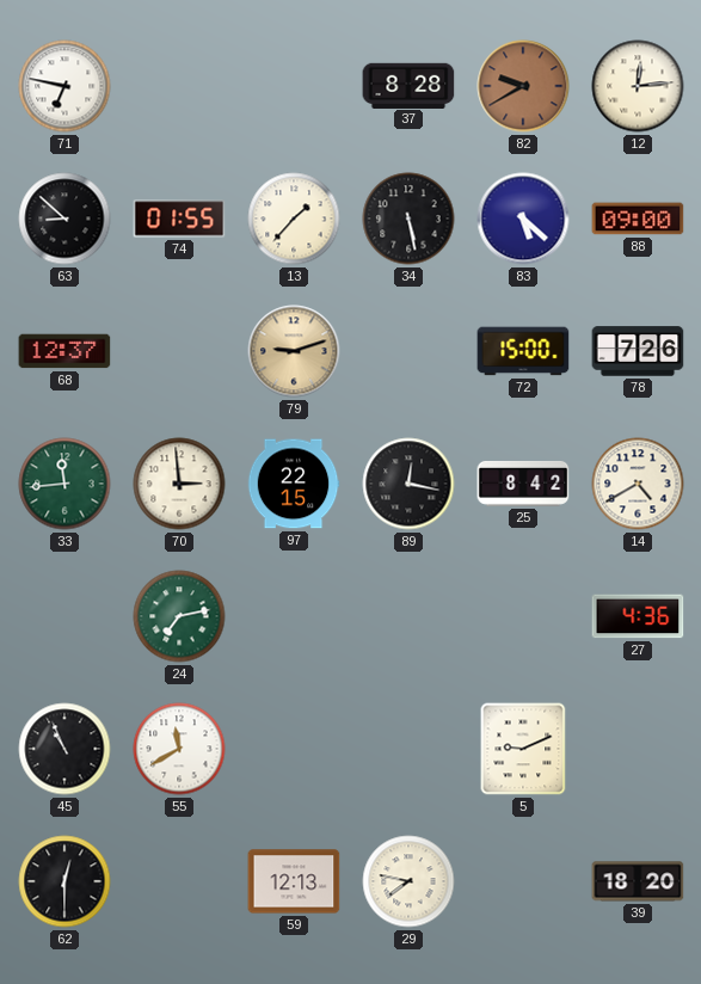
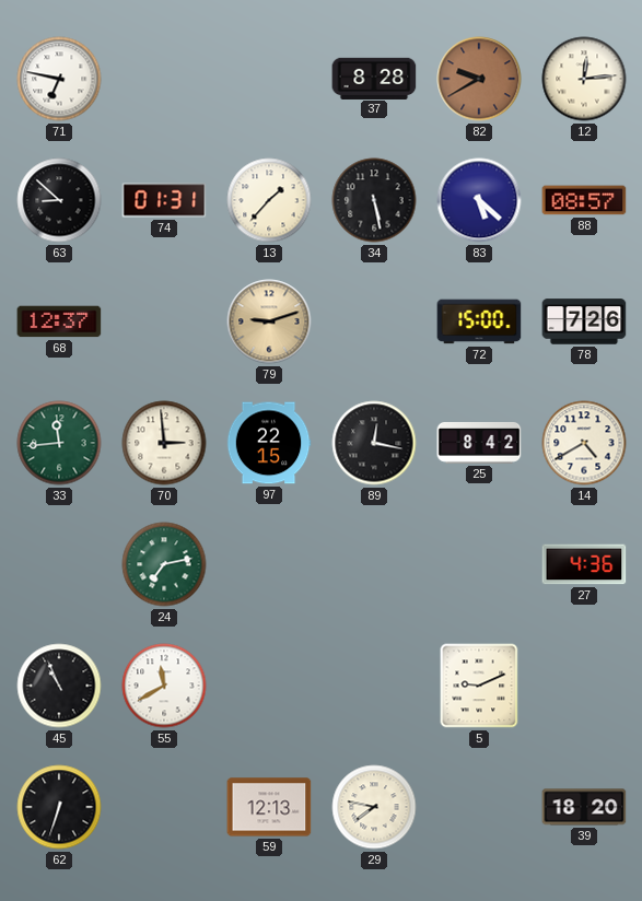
74: 01:55 -> 01:31
88: 09:00 -> 08:57
62: 12:30 -> 6:33
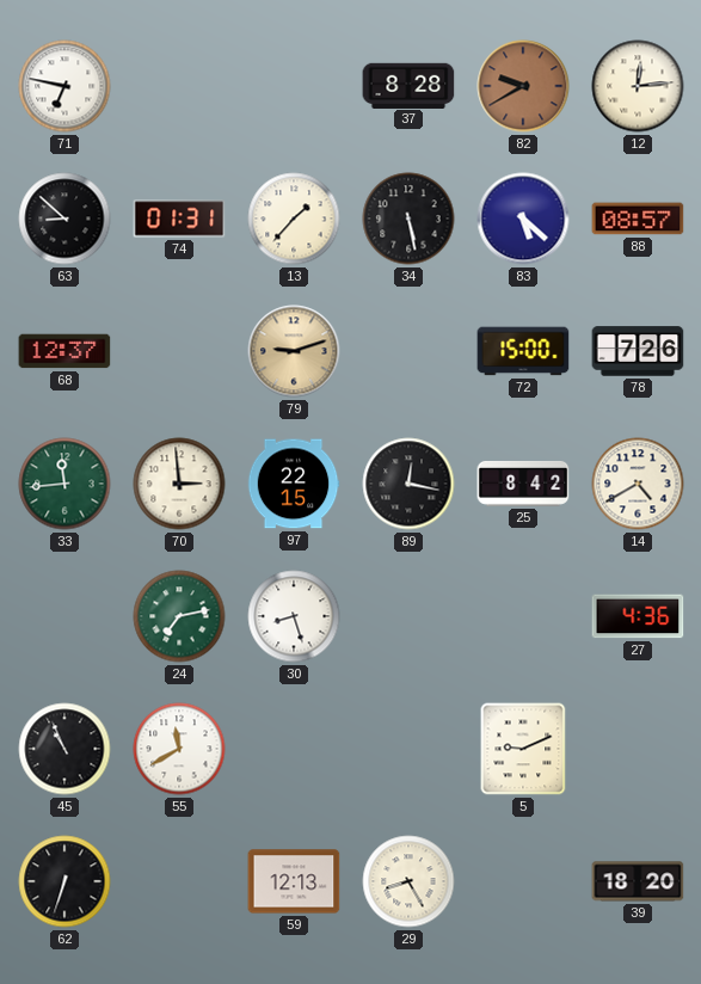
30: none -> 8:27
29: 7:47 -> 8:25
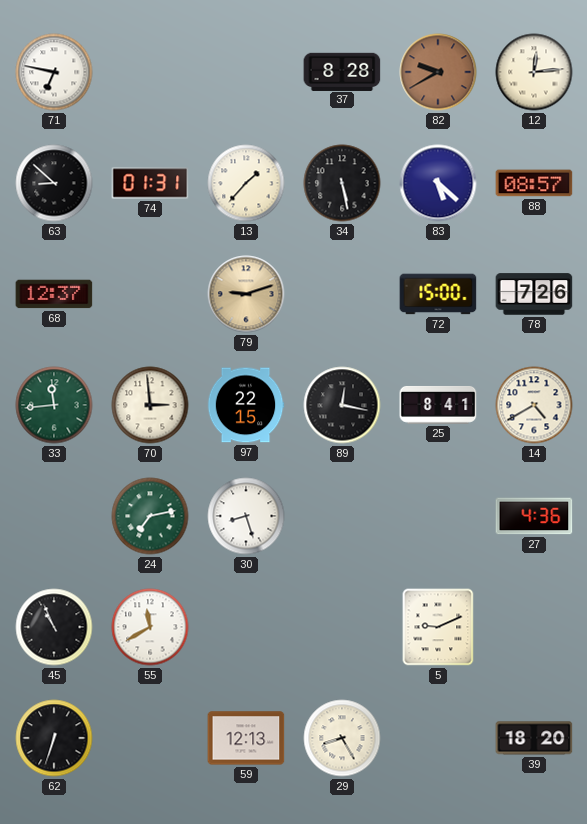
25: 8:42 -> 8:41
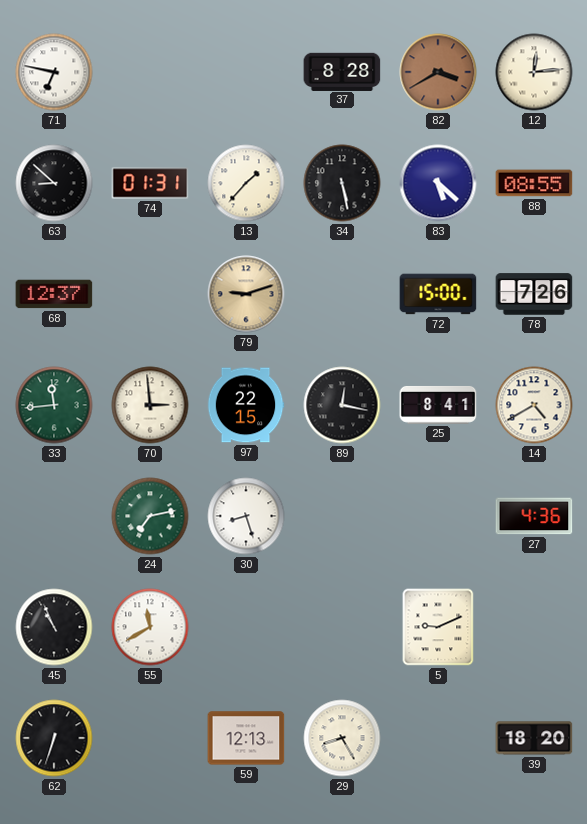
82: 9:40 -> 3:40
88: 08:57 -> 08:55
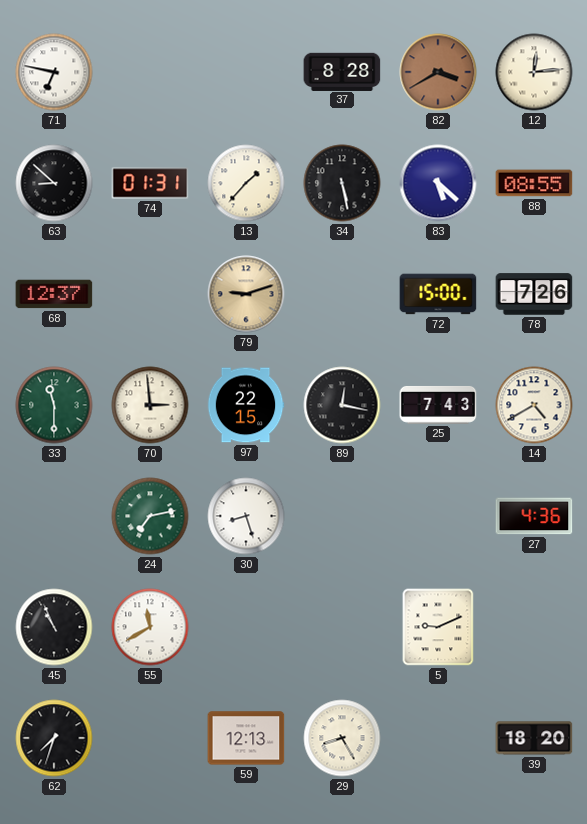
33: 11:44 -> 11:30
25: 8:41 -> 7:43
62: 6:33 -> 7:33
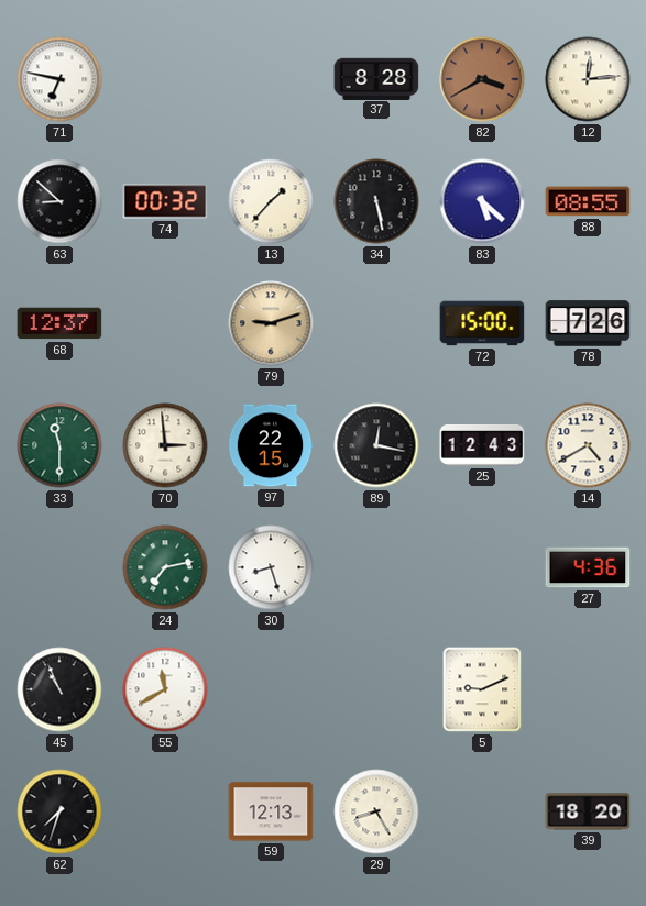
74: 01:31 -> 00:32
25: 7:43 -> 12:43
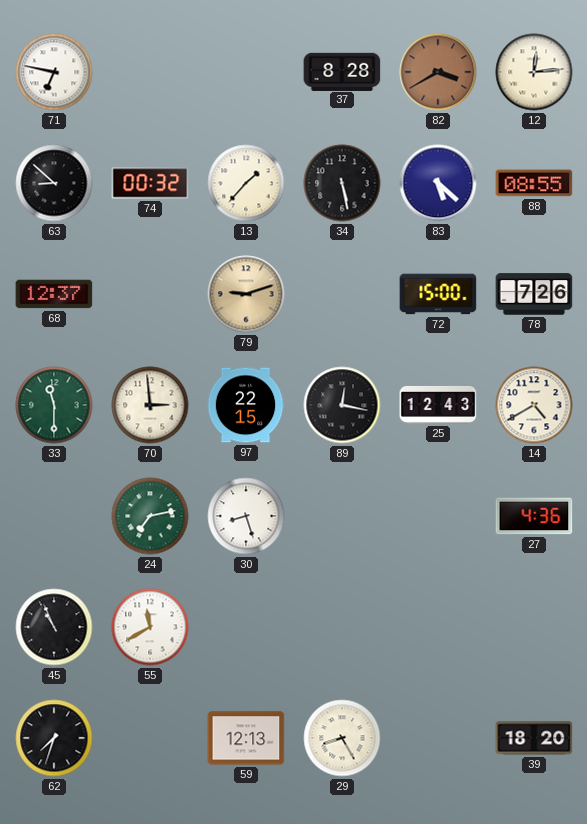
5: 9:11 -> none
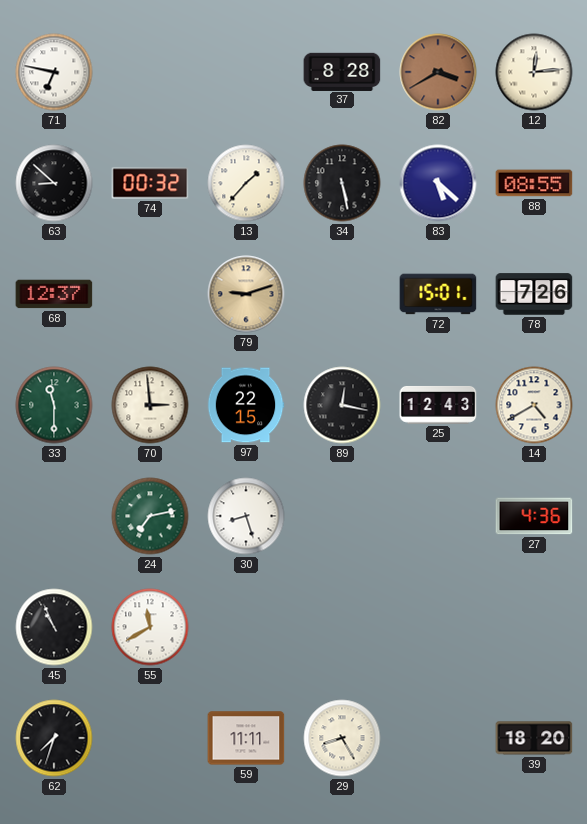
72: 15:00 -> 15:01
59: 12:13 -> 11:11
